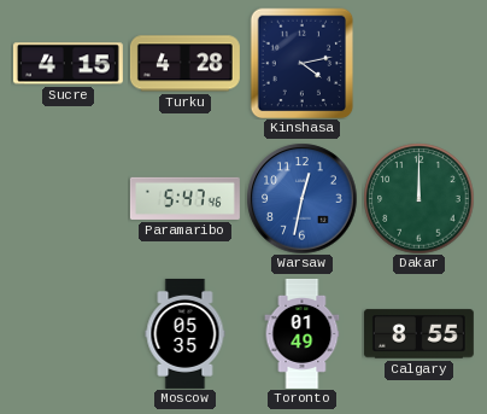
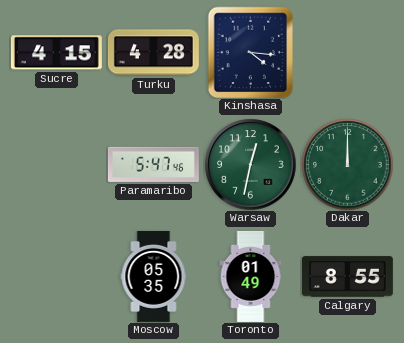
Kinshasa: 4:13 -> 4:16
Warsaw dial: blue -> green
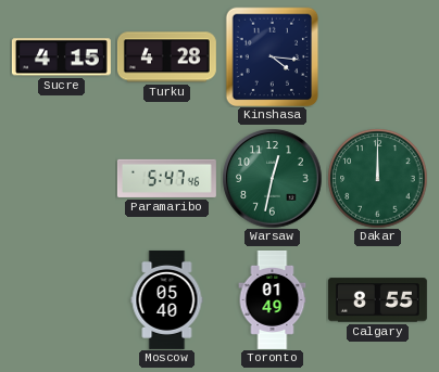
Moscow: 05:35 -> 05:40
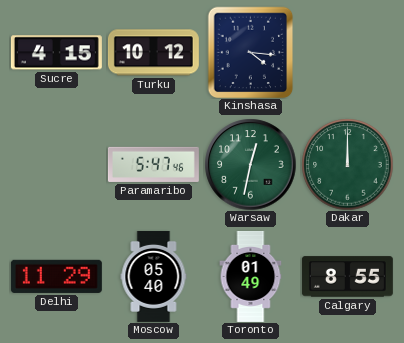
Turku: 4:28 -> 10:12
Delhi: none -> 11:29
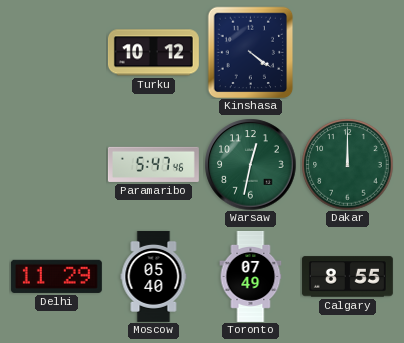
Sucre: 4:15 -> none
Kinshasa: 4:16 -> 4:21
Toronto: 01:49 -> 07:49
